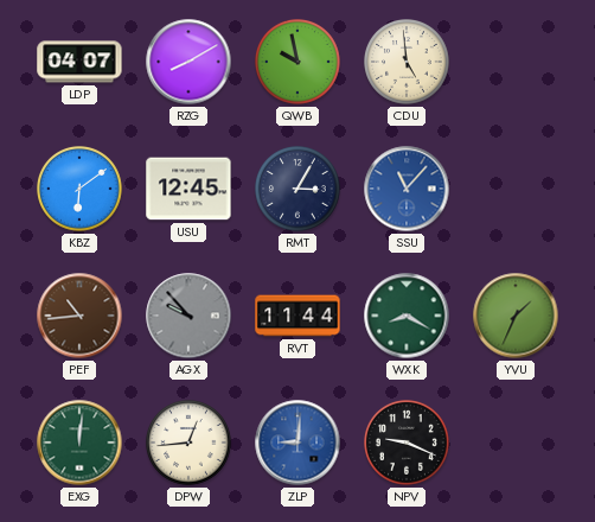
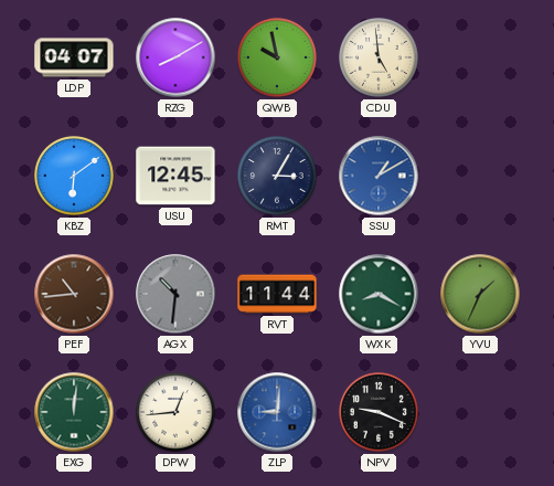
SSU: 11:07 -> 1:10
AGX: 9:53 -> 10:31
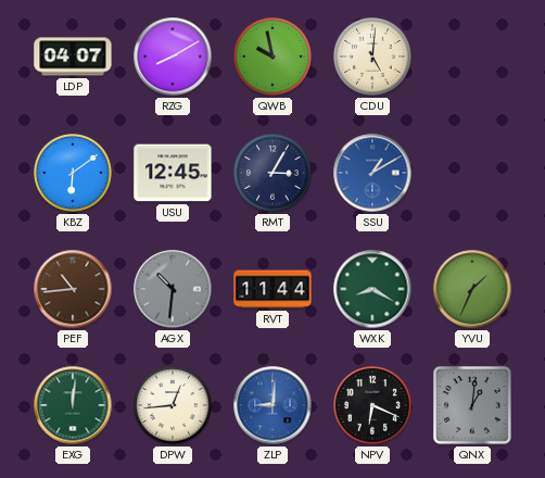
CDU: 4:59 -> 5:01
NPV: 9:19 -> 6:19
QNX: none -> 1:01
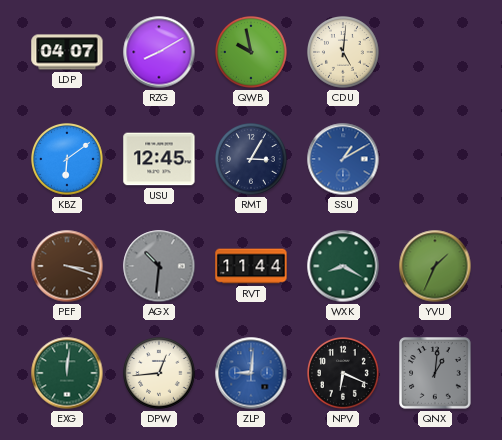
PEF: 10:44 -> 3:18
